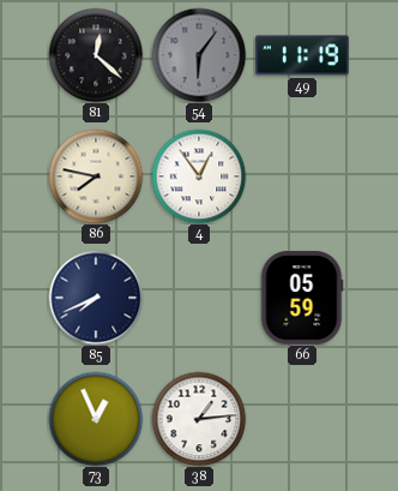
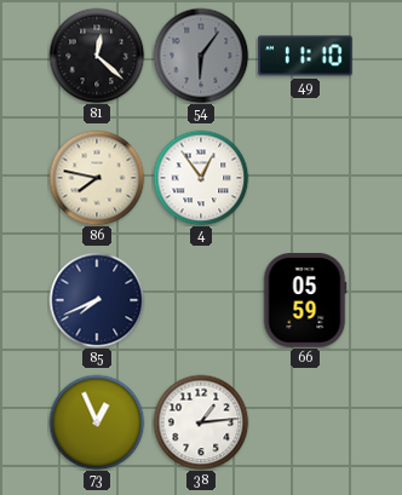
49: 11:19 -> 11:10
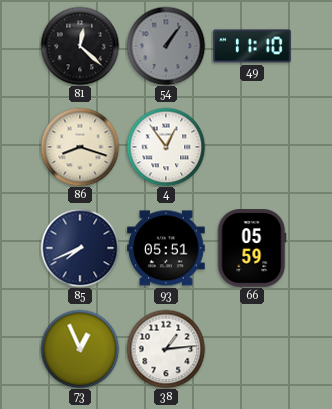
54: 6:06 -> 1:06
86: 7:47 -> 8:18
93: none -> 05:51
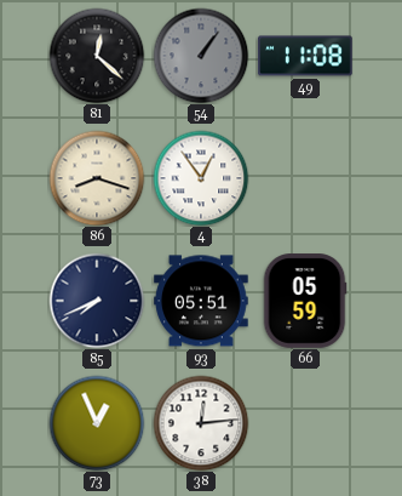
49: 11:10 -> 11:08
38: 1:14 -> 12:14
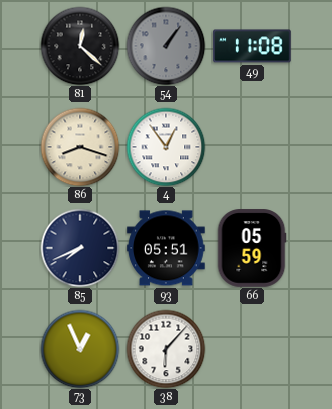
38: 12:14 -> 6:07
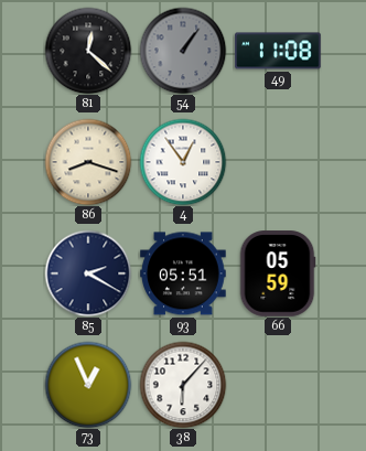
85: 7:41 -> 2:20
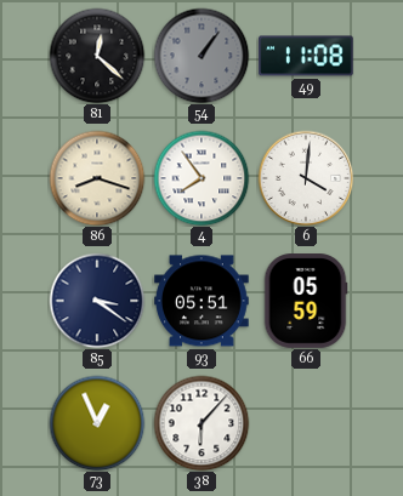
4: 12:54 -> 7:54
6: none -> 4:01
85: 2:20 -> 3:21
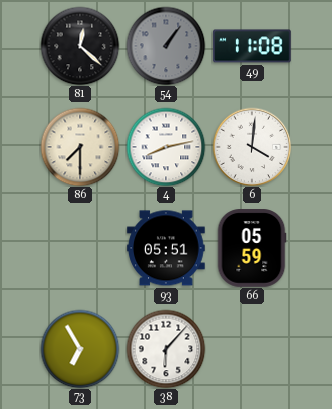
86: 8:18 -> 7:30
4: 7:54 -> 8:13
85: 3:21 -> none
73: 12:56 -> 6:55
